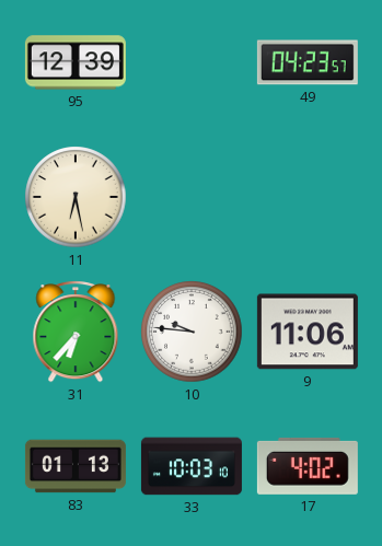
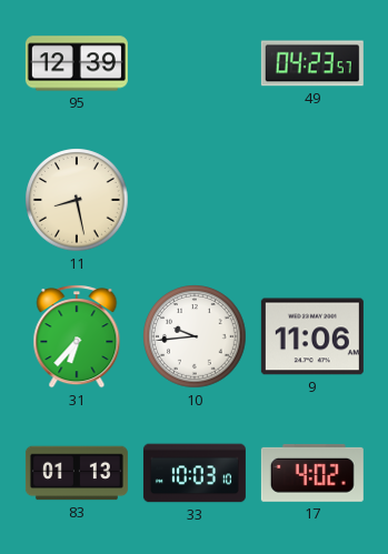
11: 6:28 -> 8:28
10: 9:46 -> 9:44
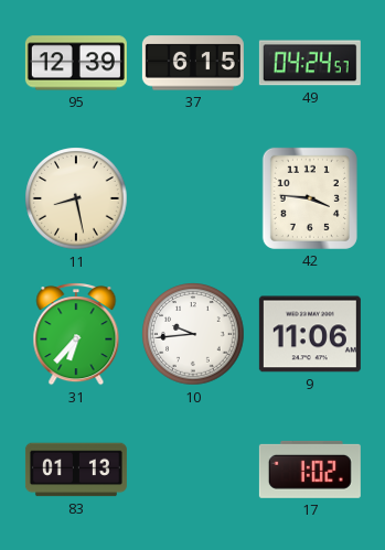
37: none -> 6:15
49: 04:23 -> 04:24
42: none -> 3:46
33: 10:03 -> none
17: 4:02 -> 1:02
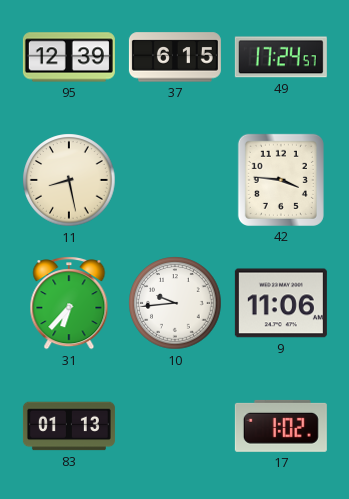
49: 04:24 -> 17:24
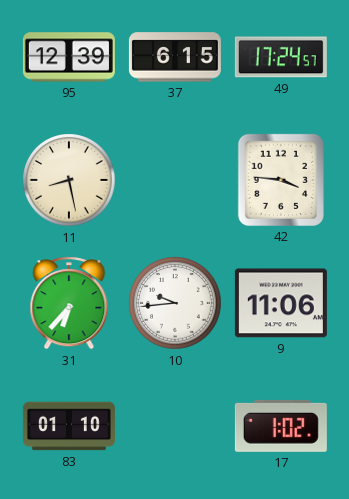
83: 01:13 -> 01:10
